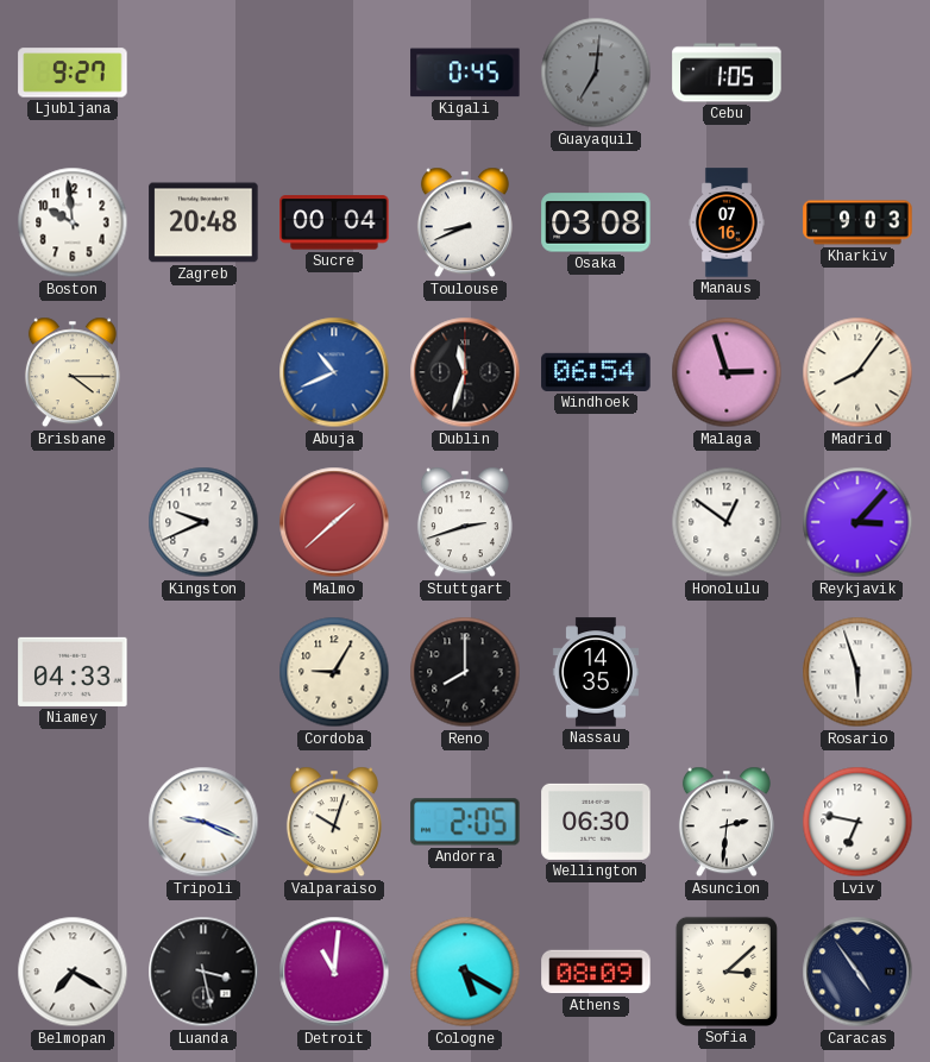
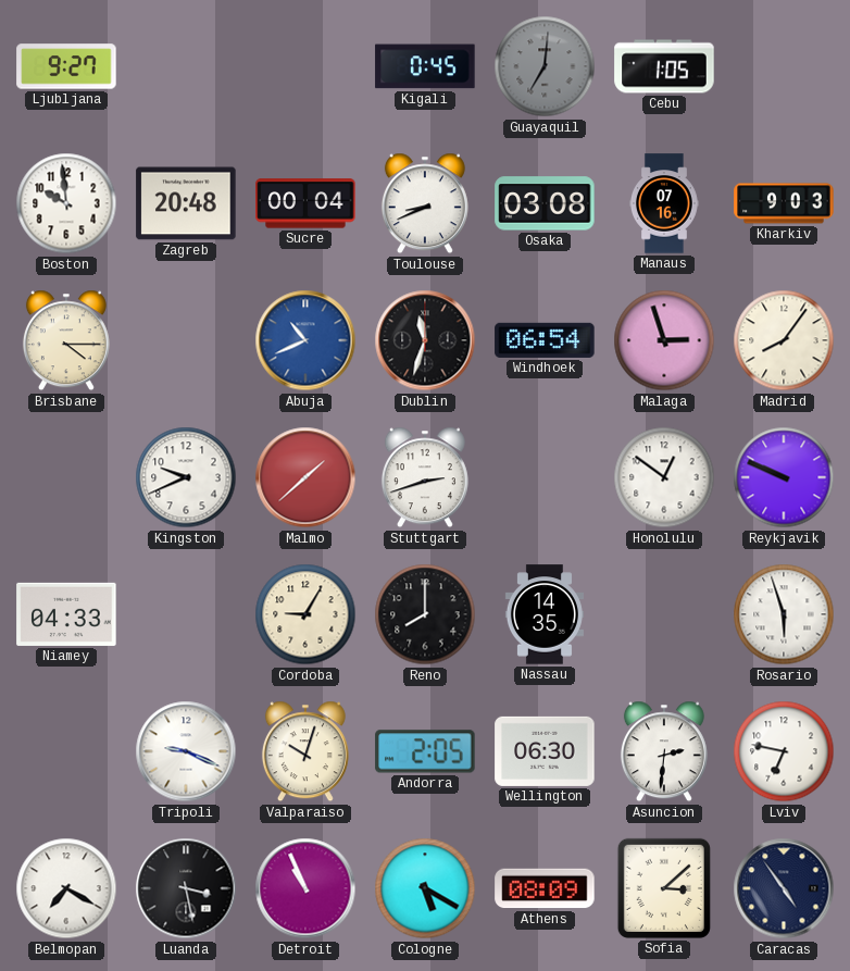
Reykjavik: 3:07 -> 9:49
Detroit: 11:01 -> 10:56
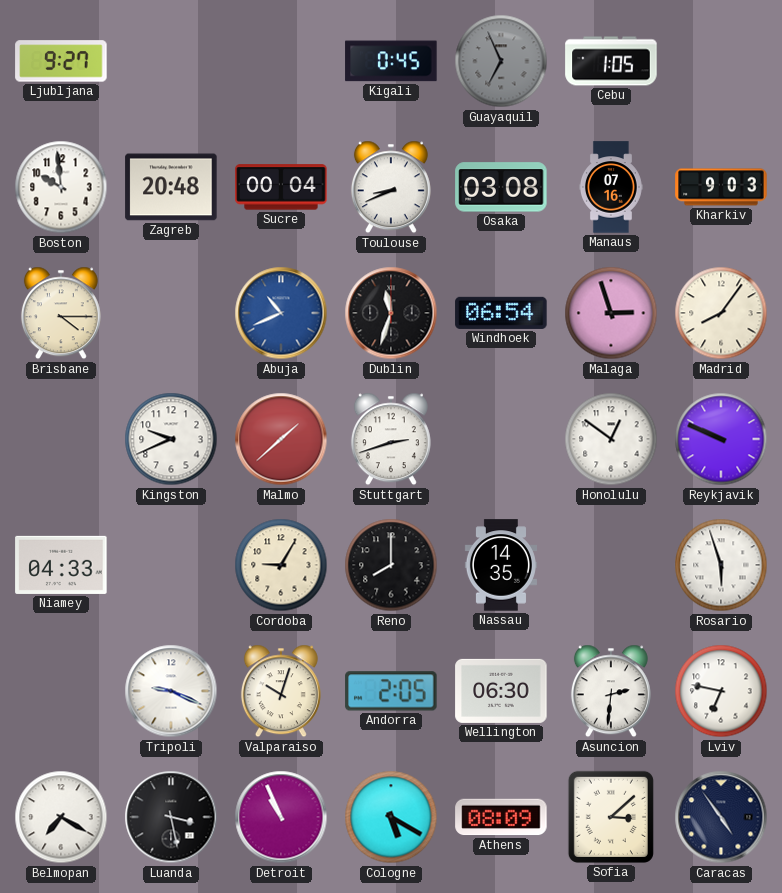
Guayaquil: 7:01 -> 6:56
